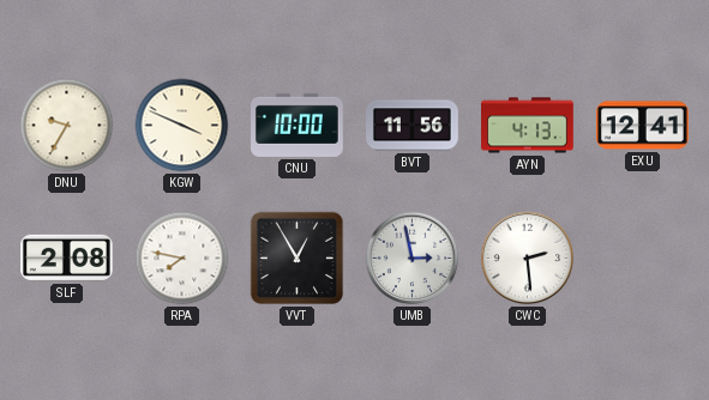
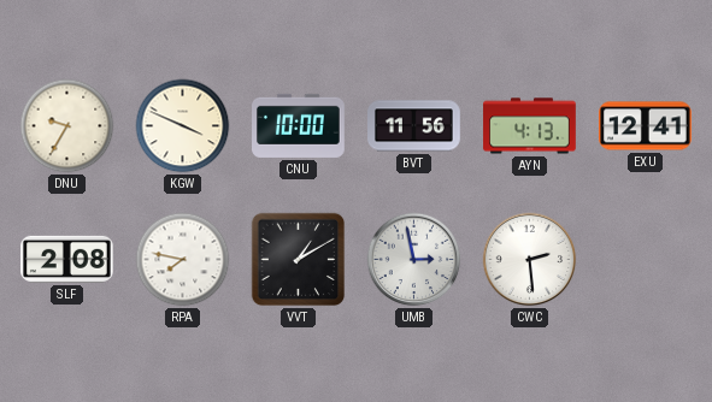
VVT: 12:55 -> 1:10
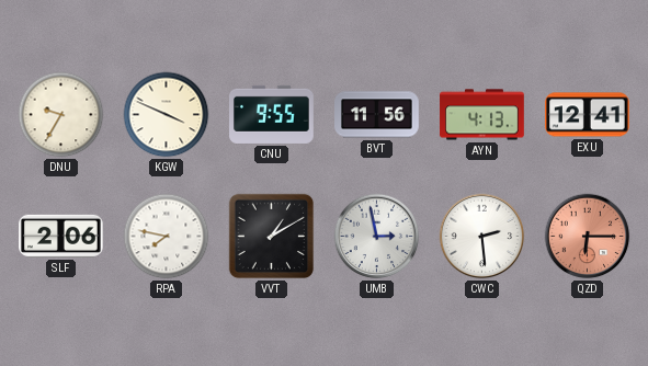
CNU: 10:00 -> 9:55
SLF: 2:08 -> 2:06
QZD: none -> 6:15
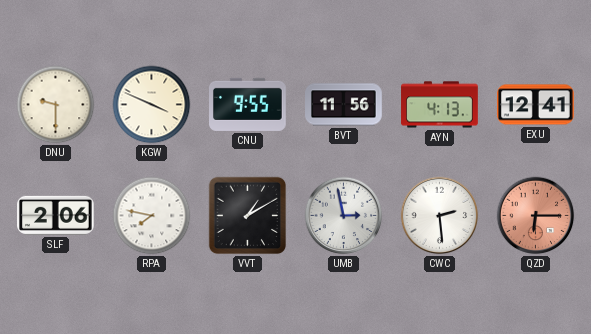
DNU: 9:35 -> 9:30
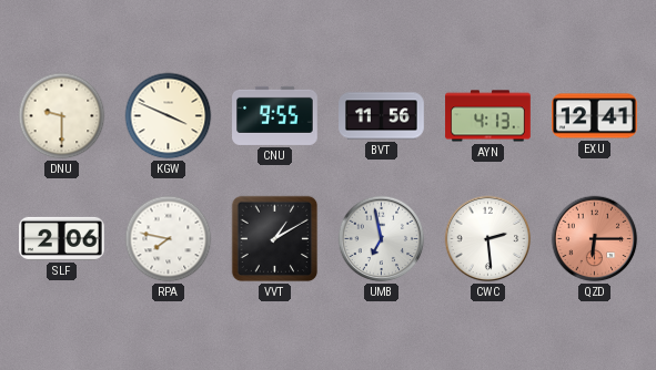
UMB: 2:58 -> 6:58
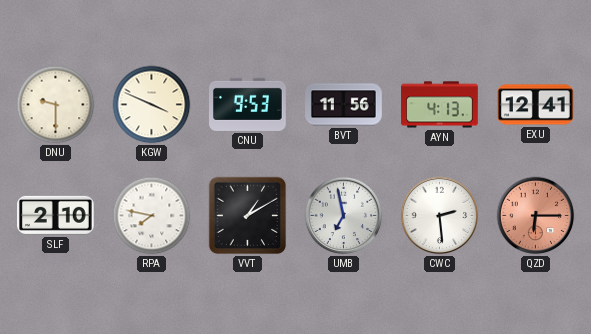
CNU: 9:55 -> 9:53
SLF: 2:06 -> 2:10
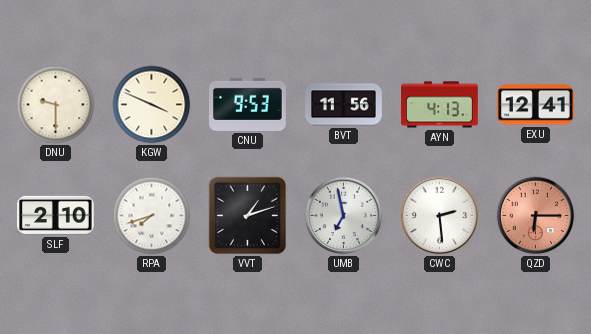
RPA: 7:47 -> 7:42
VVT: 1:10 -> 1:12
